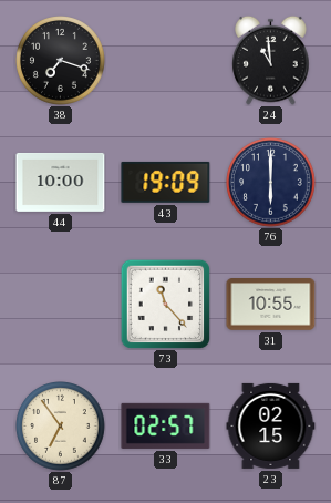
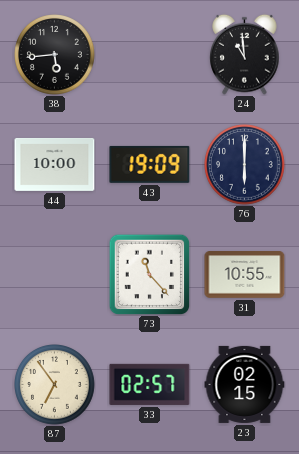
38: 7:18 -> 5:44
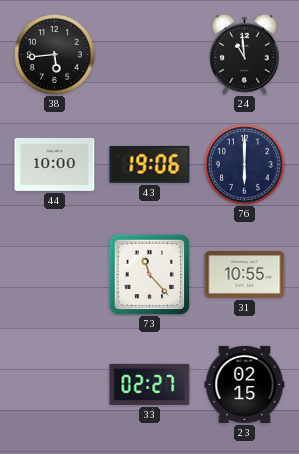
43: 19:09 -> 19:06
87: 6:54 -> none
33: 02:57 -> 02:27
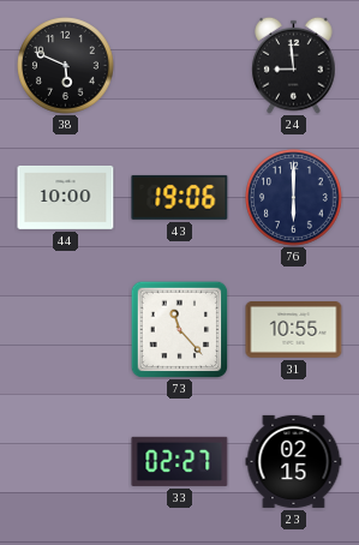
38: 5:44 -> 5:49
24: 10:59 -> 8:59
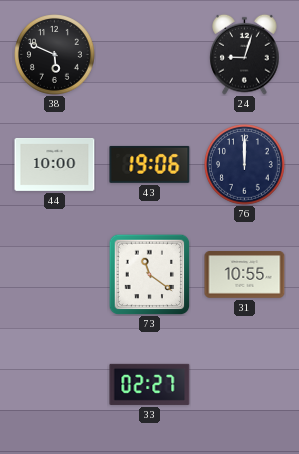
24: 8:59 -> 9:03
76: 6:00 -> 12:00
73: 11:23 -> 11:21
23: 02:15 -> none
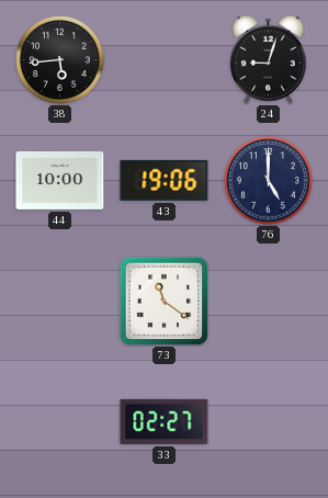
38: 5:49 -> 5:44
76: 12:00 -> 5:00
31: 10:55 -> none
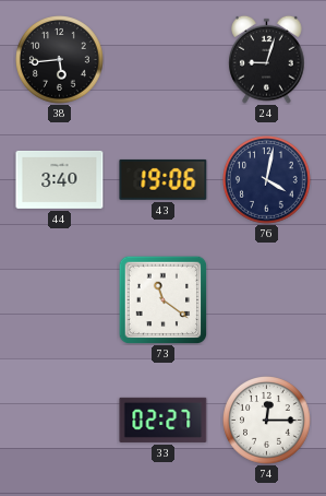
44: 10:00 -> 3:40
76: 5:00 -> 4:02
74: none -> 12:15
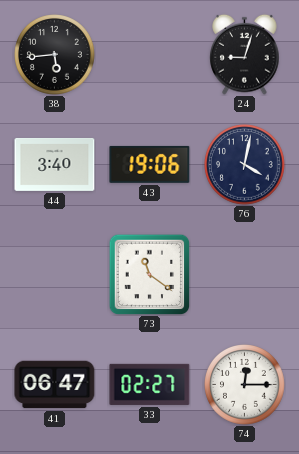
41: none -> 06:47
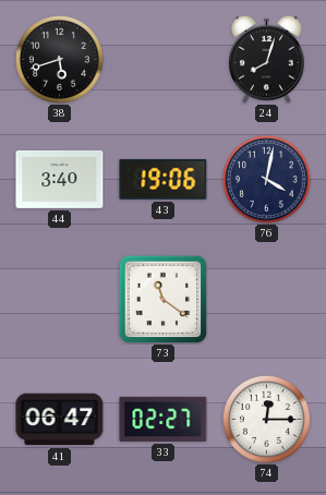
38: 5:44 -> 5:42
24: 9:03 -> 8:03
